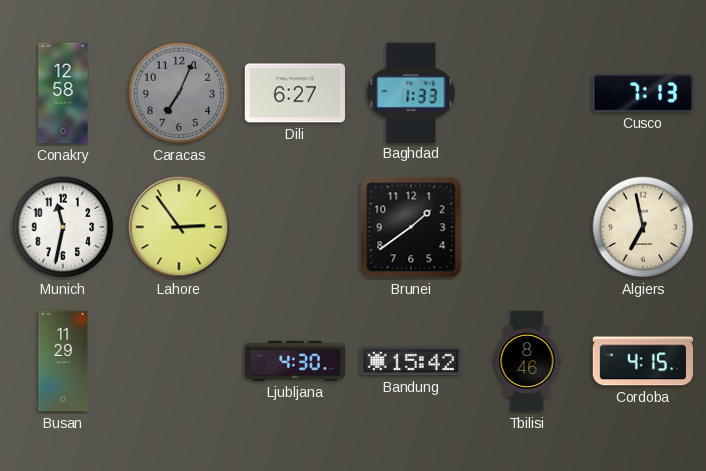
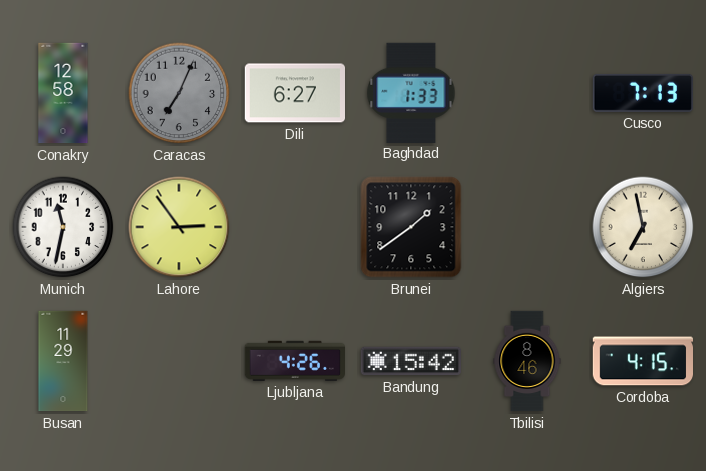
Ljubljana: 4:30 -> 4:26
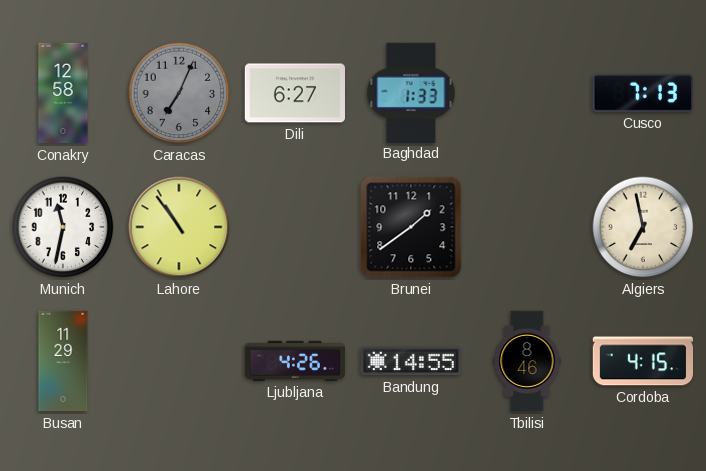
Lahore: 2:54 -> 10:54
Bandung: 15:42 -> 14:55
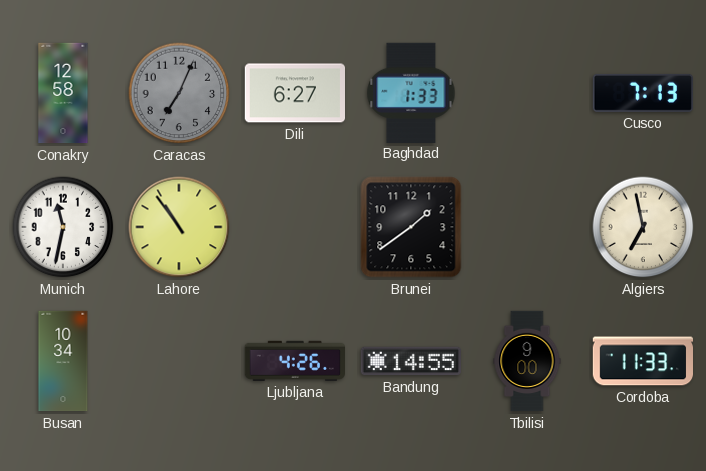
Busan: 11:29 -> 10:34
Tbilisi: 8:46 -> 9:00
Cordoba: 4:15 -> 11:33
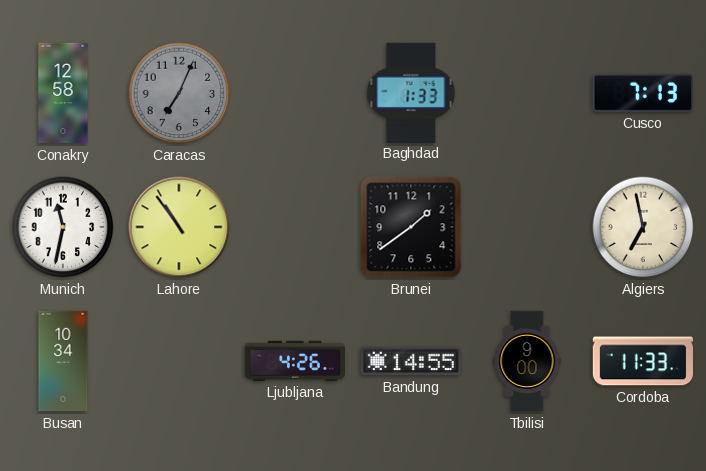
Dili: 6:27 -> none
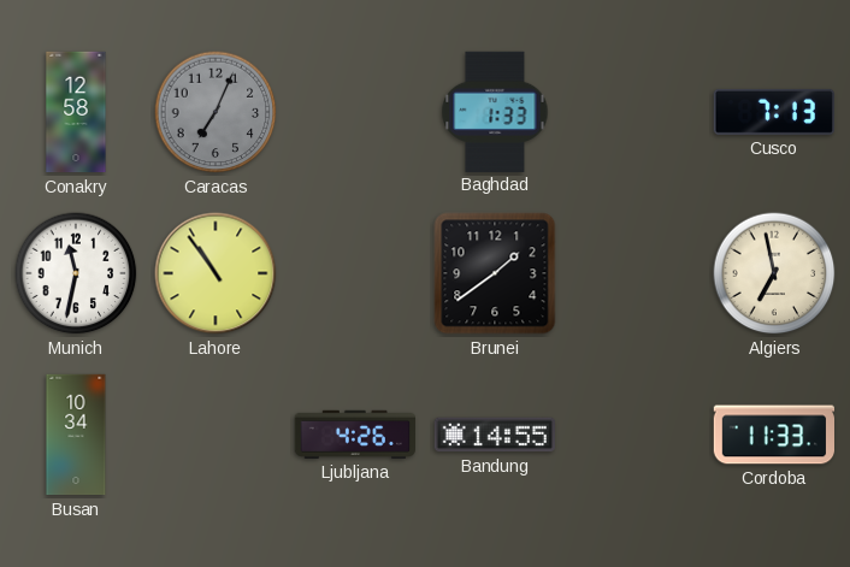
Tbilisi: 9:00 -> none
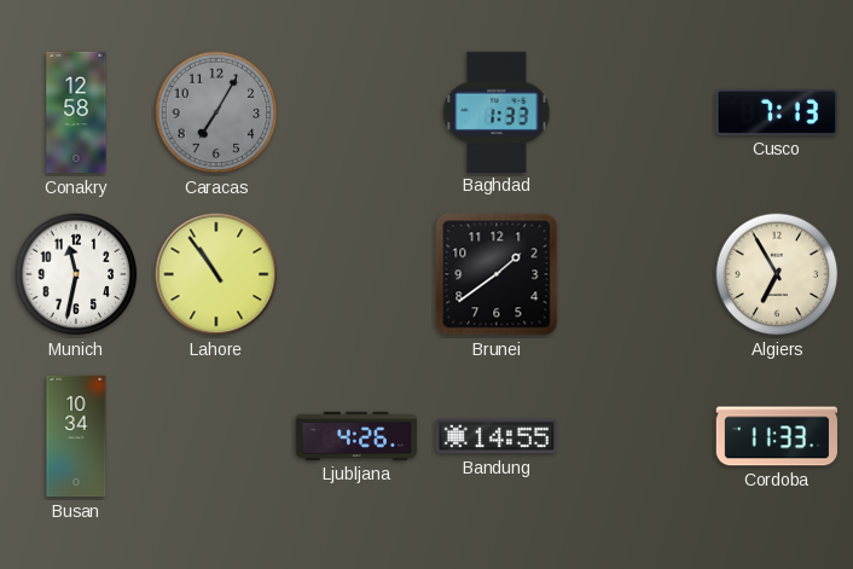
Caracas: 7:04 -> 7:05
Algiers: 6:58 -> 6:55
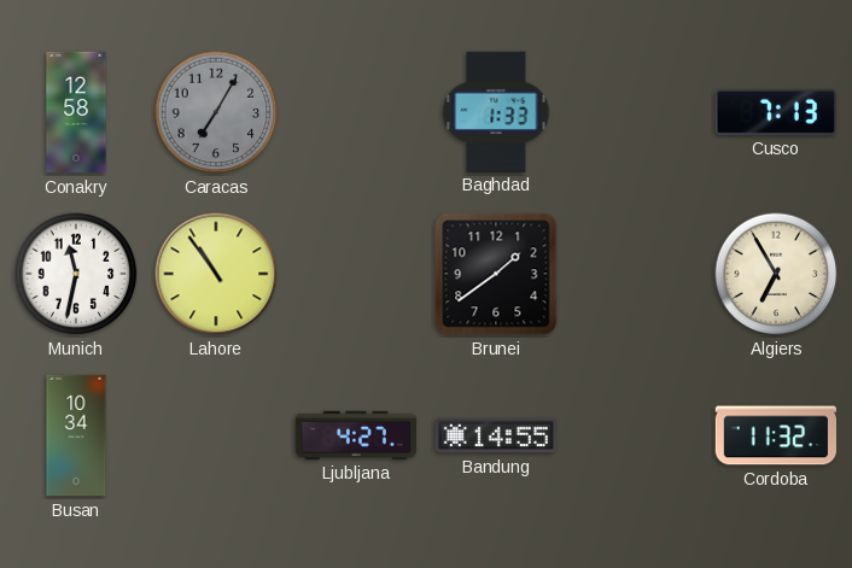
Ljubljana: 4:26 -> 4:27
Cordoba: 11:33 -> 11:32
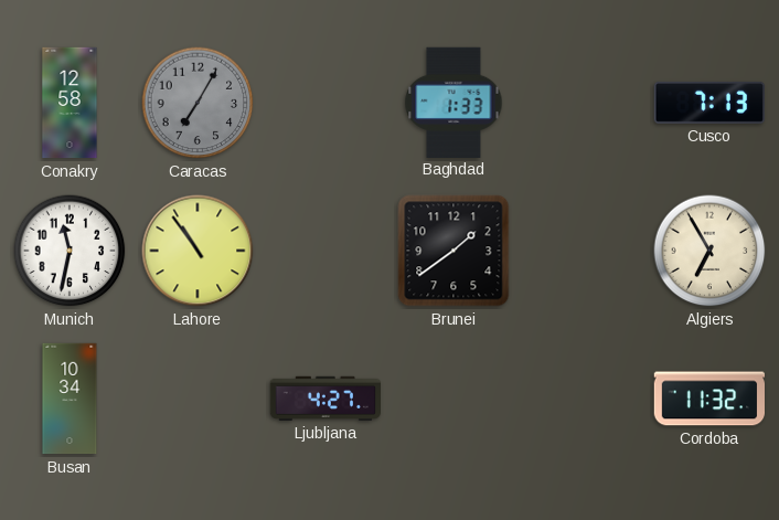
Bandung: 14:55 -> none
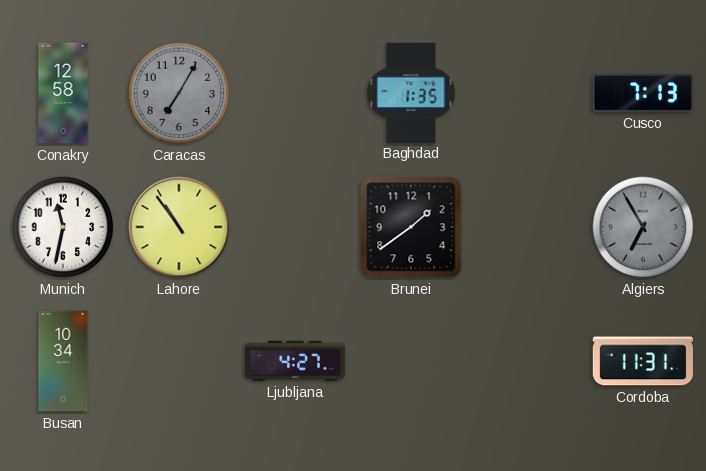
Baghdad: 1:33 -> 1:35
Algiers dial: cream -> grey
Cordoba: 11:32 -> 11:31
